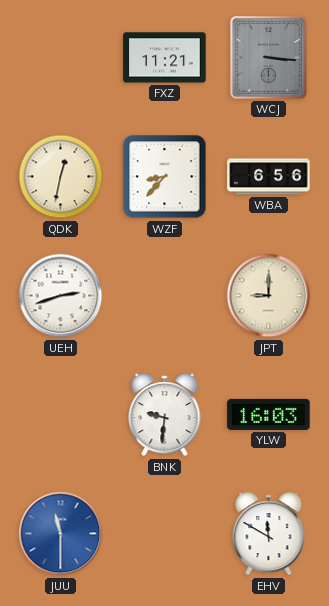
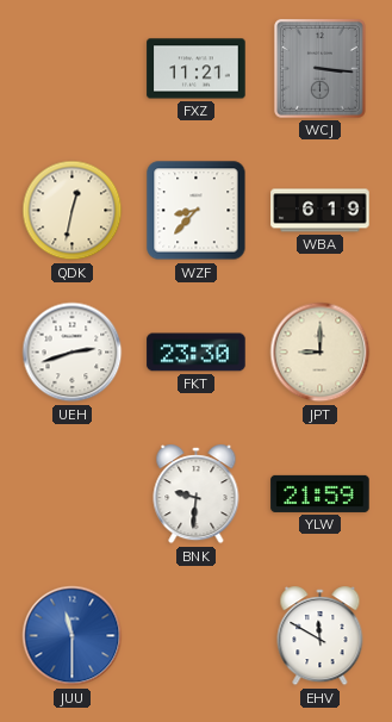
WBA: 6:56 -> 6:19
FKT: none -> 23:30
YLW: 16:03 -> 21:59
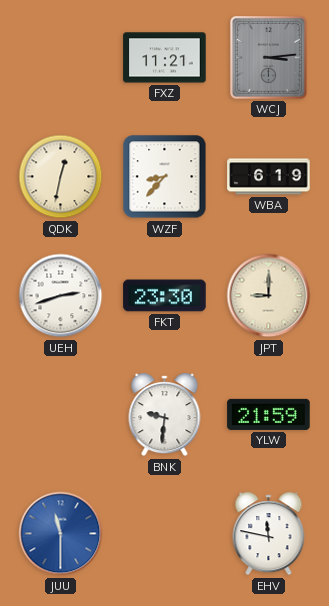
WCJ: 3:16 -> 3:14
EHV: 11:50 -> 11:47
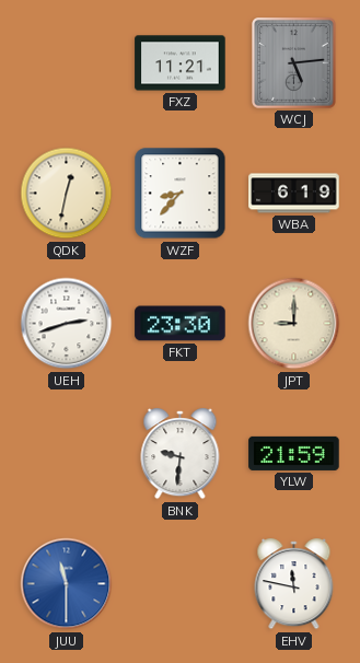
WCJ: 3:14 -> 5:14
